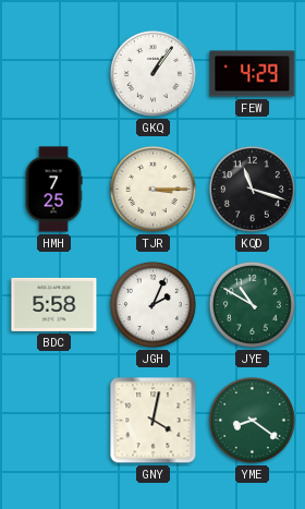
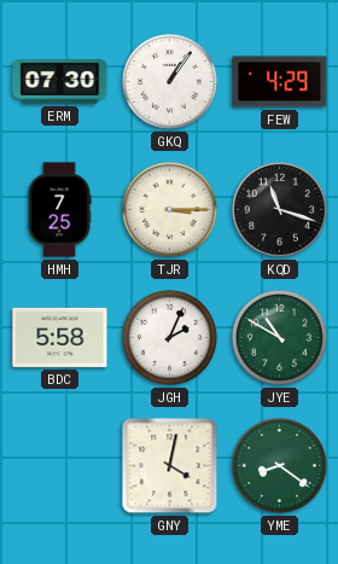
ERM: none -> 07:30
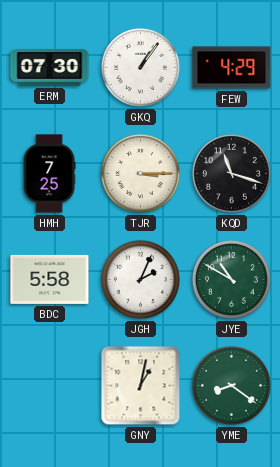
GNY: 4:02 -> 1:02
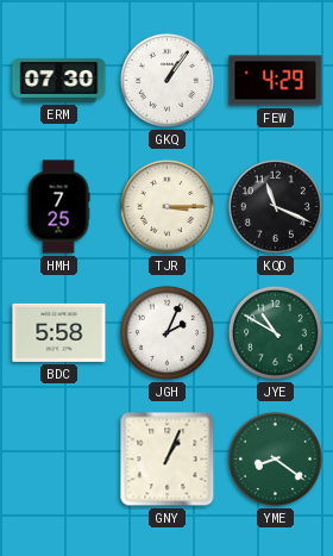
KQD: 11:18 -> 11:19
GNY: 1:02 -> 1:04
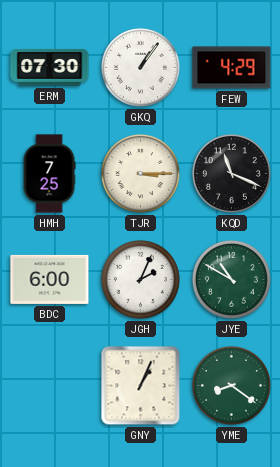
BDC: 5:58 -> 6:00
